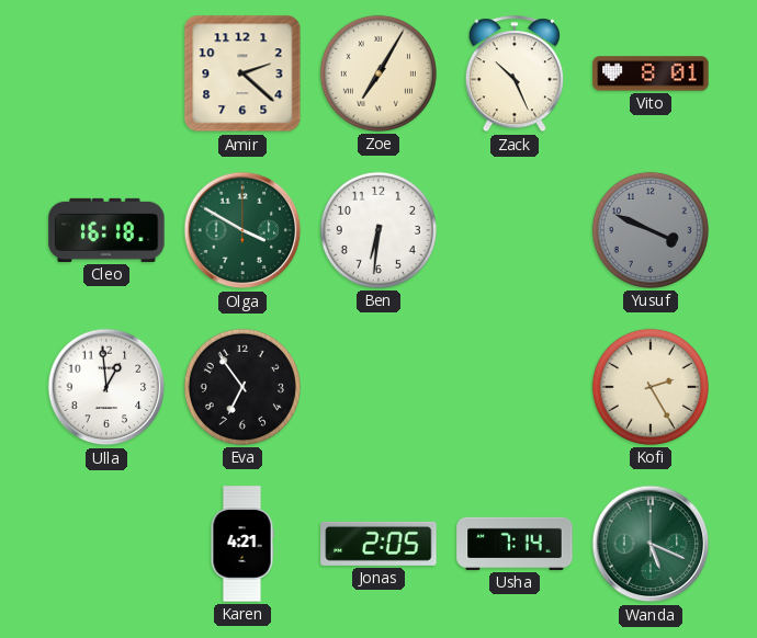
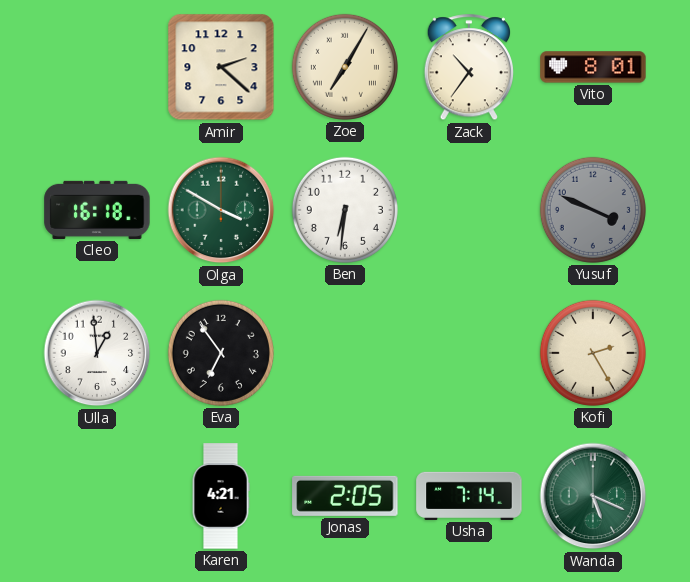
Zack: 10:26 -> 10:36
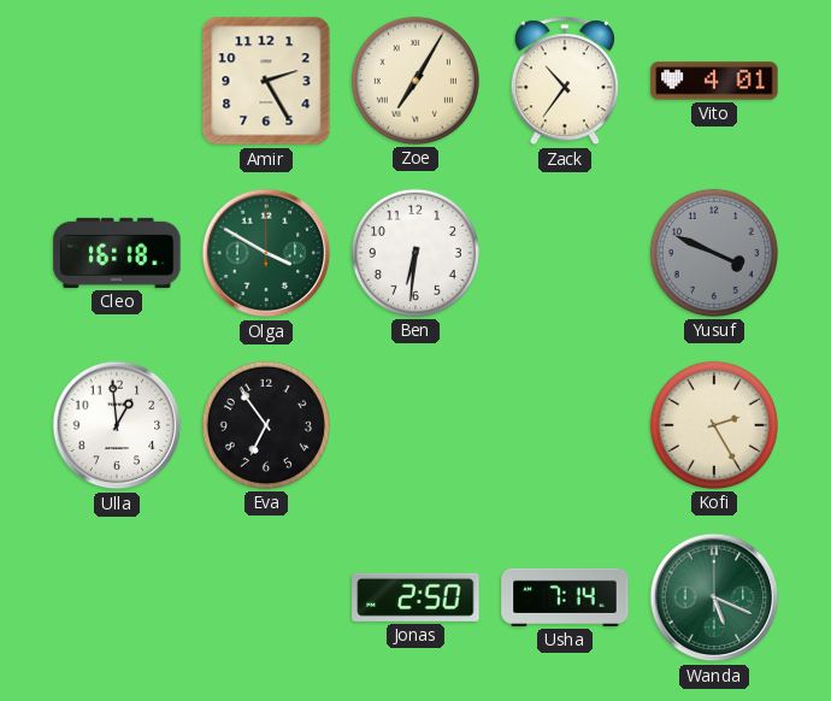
Amir: 2:22 -> 2:25
Vito: 8:01 -> 4:01
Karen: 4:21 -> none
Jonas: 2:05 -> 2:50
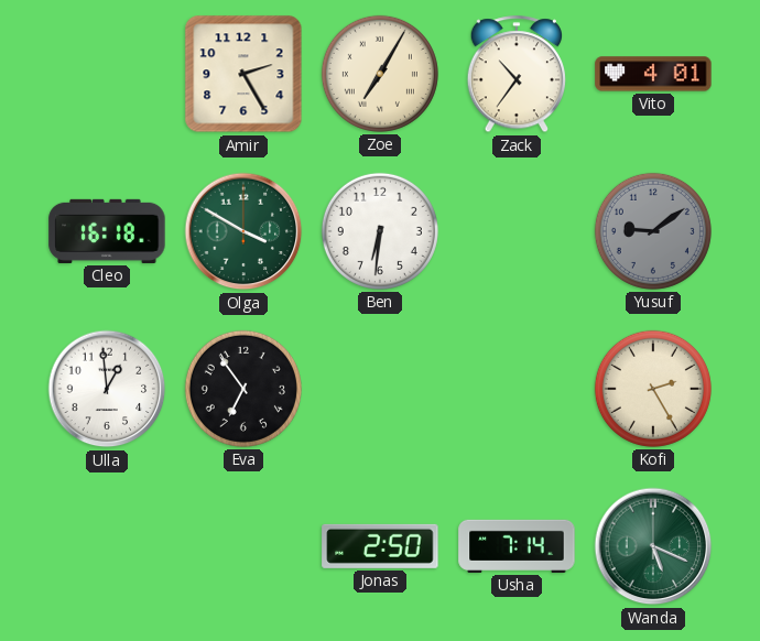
Yusuf: 3:49 -> 9:09
